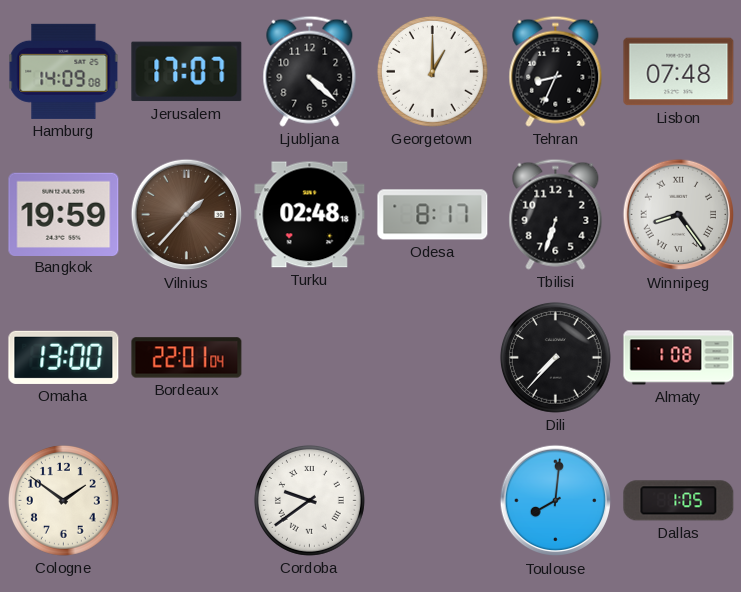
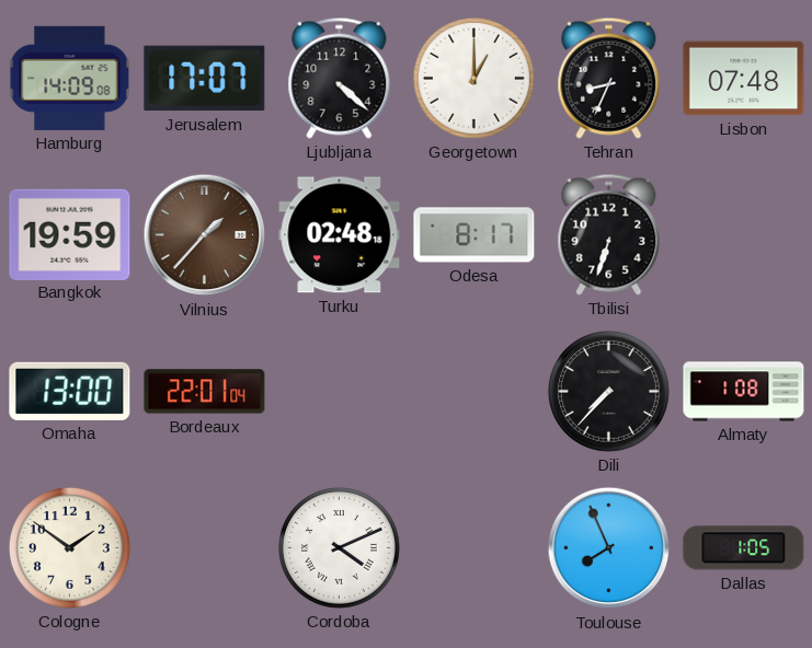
Winnipeg: 8:24 -> none
Cordoba: 9:39 -> 4:11
Toulouse: 8:01 -> 7:56
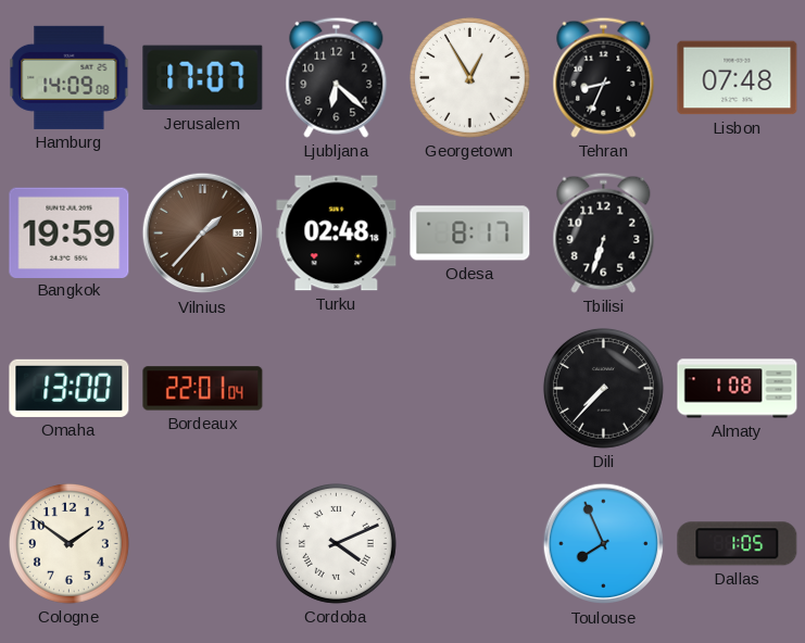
Ljubljana: 4:22 -> 6:22
Georgetown: 1:00 -> 12:55
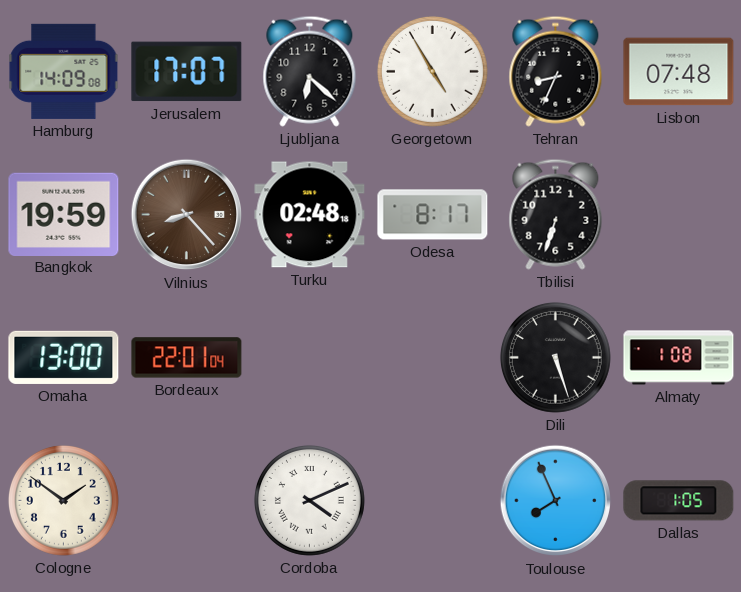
Georgetown: 12:55 -> 4:55
Vilnius: 1:37 -> 8:23
Dili: 7:37 -> 5:27
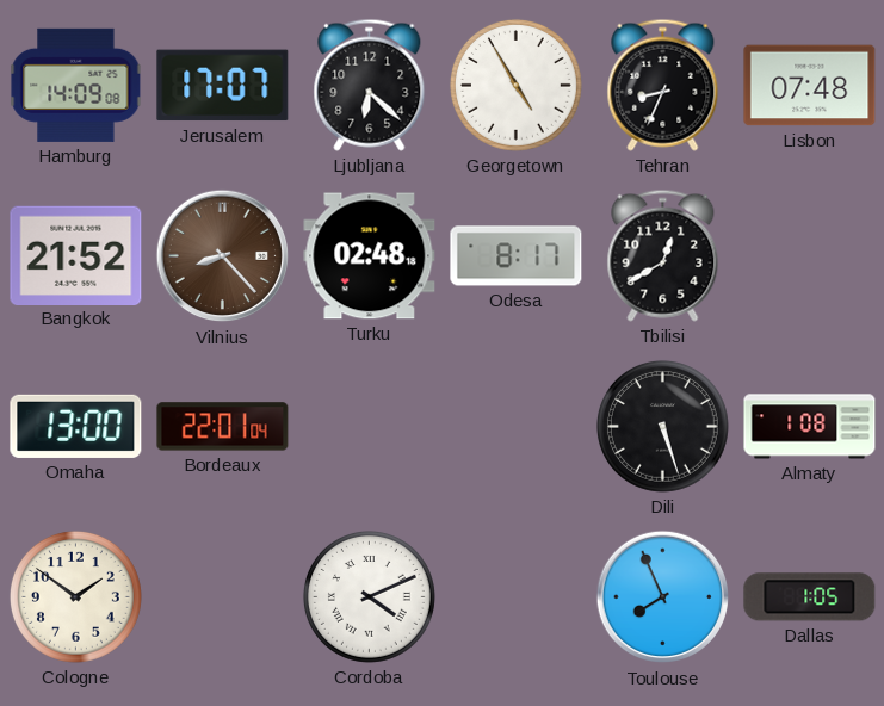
Bangkok: 19:59 -> 21:52
Tbilisi: 6:33 -> 12:40
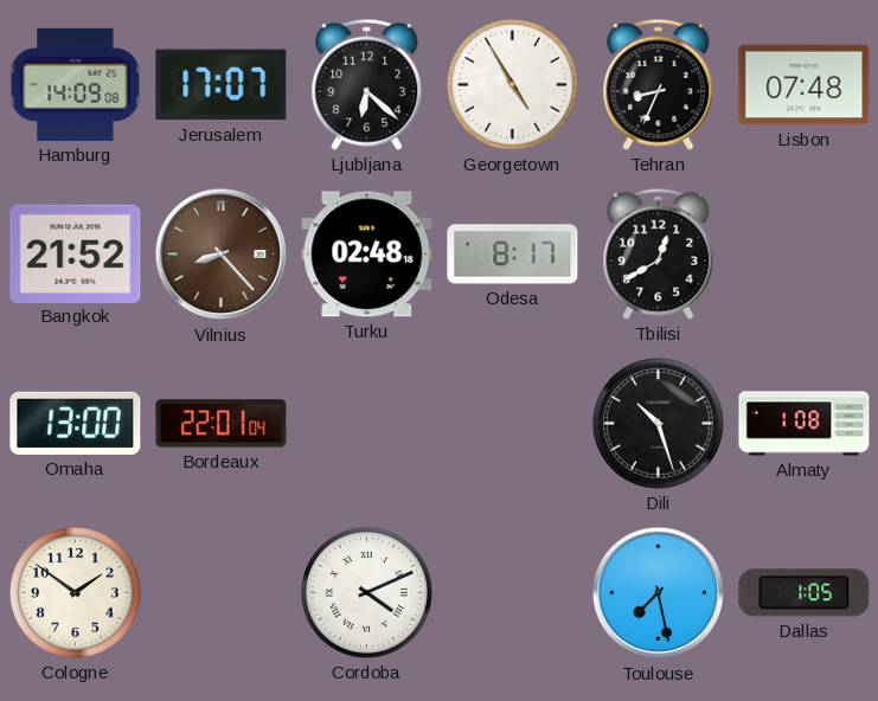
Dili: 5:27 -> 10:27
Toulouse: 7:56 -> 7:28
